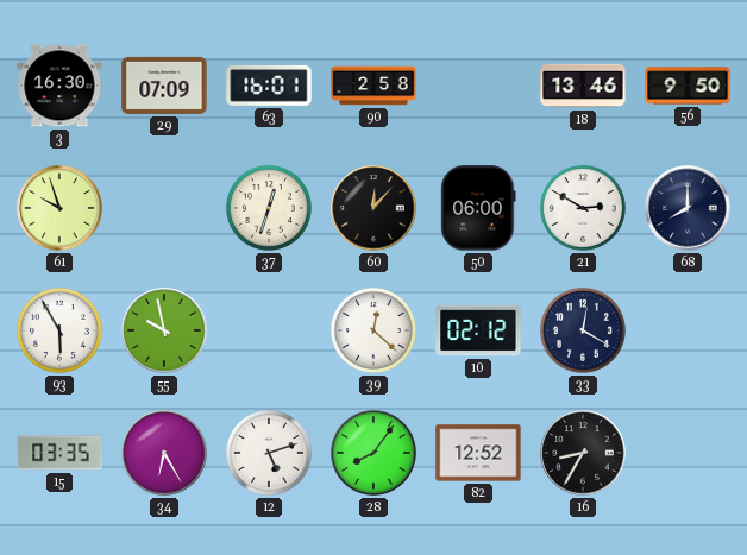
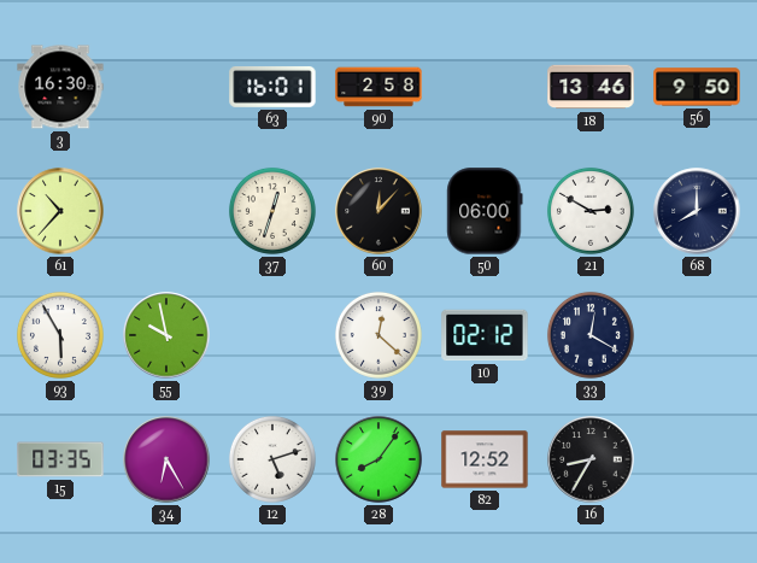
29: 07:09 -> none
61: 9:57 -> 10:37
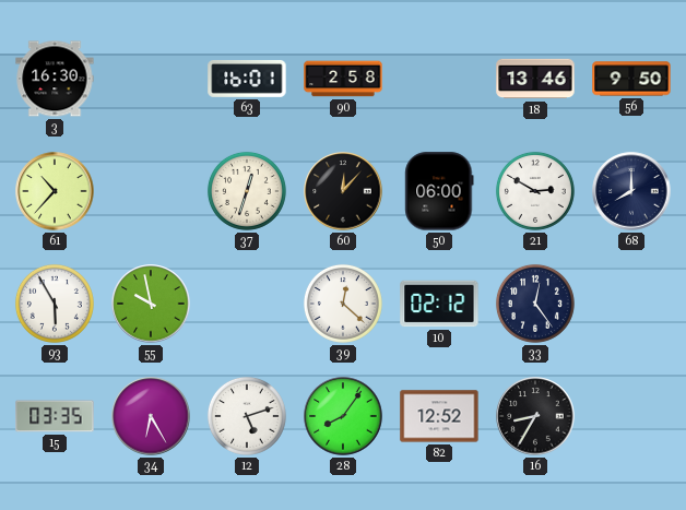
33: 12:20 -> 12:24
